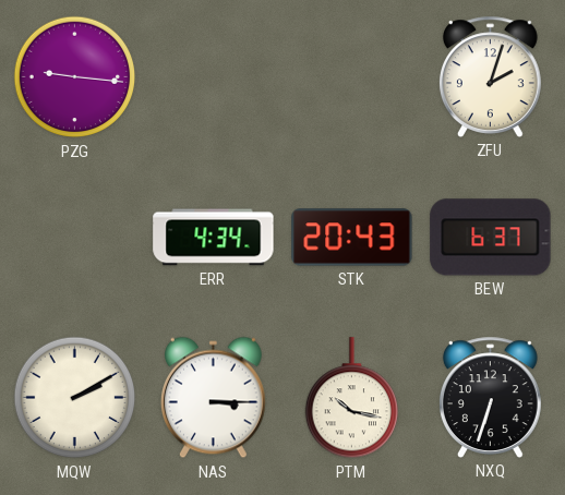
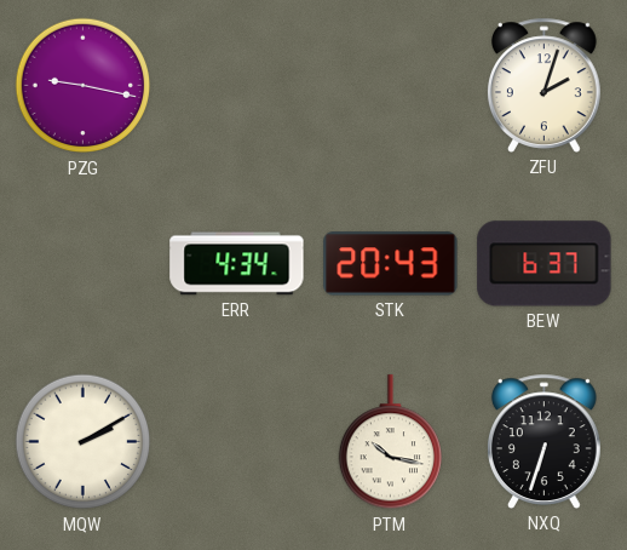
PZG: 9:16 -> 9:17
NAS: 3:15 -> none
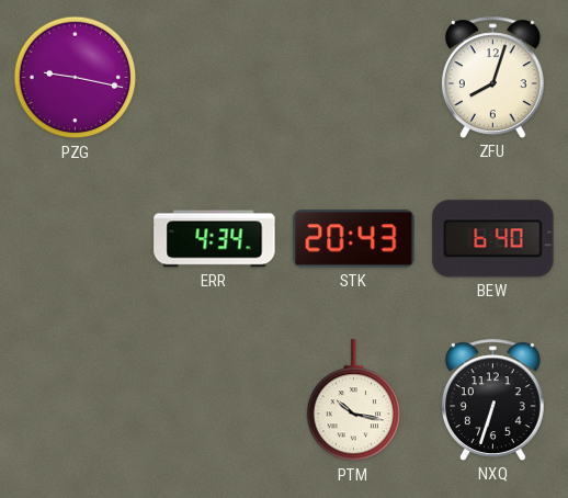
ZFU: 2:03 -> 8:03
BEW: 6:37 -> 6:40
MQW: 2:10 -> none
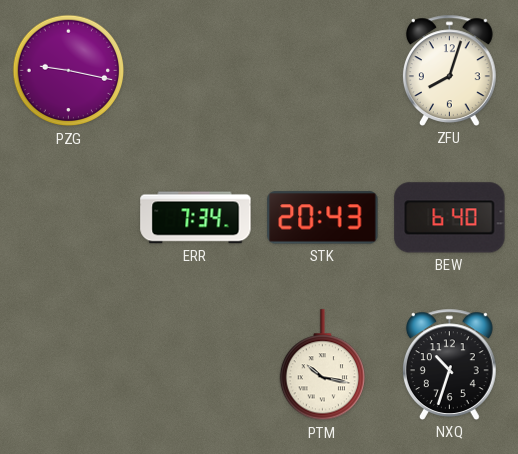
ERR: 4:34 -> 7:34
NXQ: 6:33 -> 10:33
